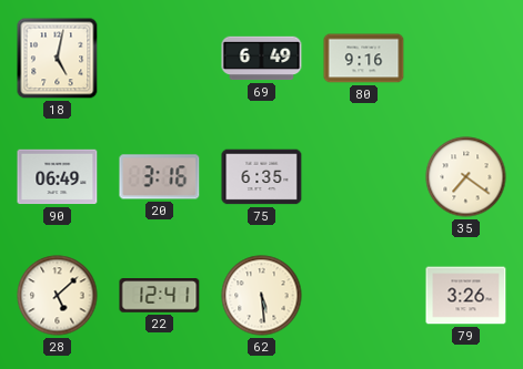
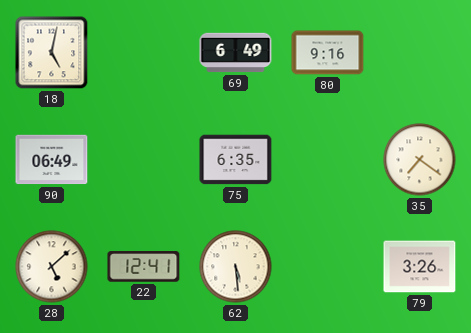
20: 3:16 -> none
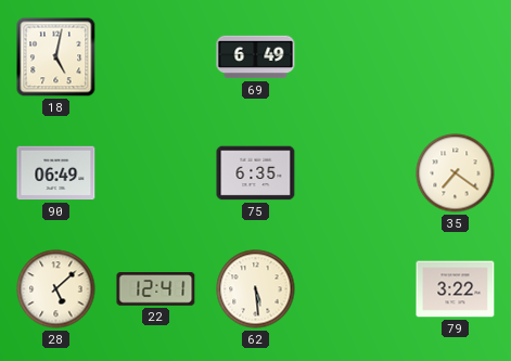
80: 9:16 -> none
79: 3:26 -> 3:22
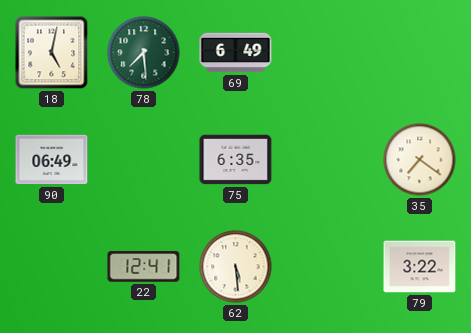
78: none -> 7:29
28: 5:08 -> none
